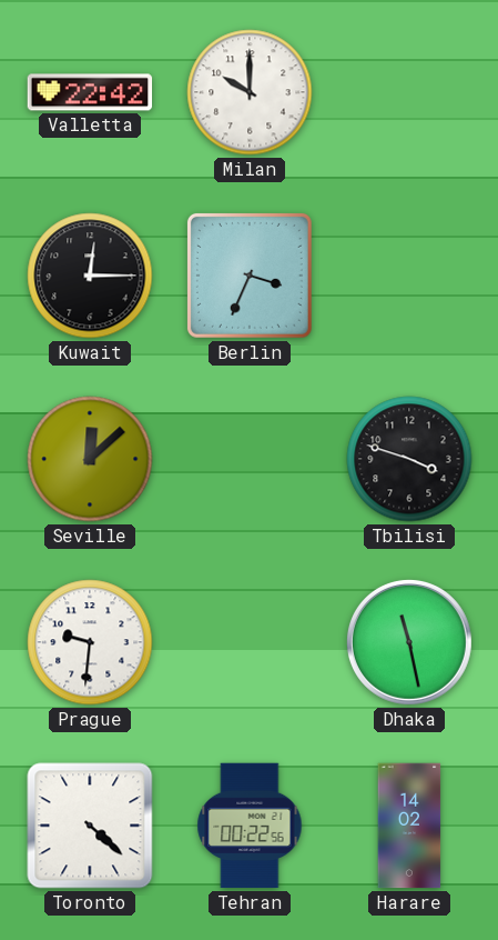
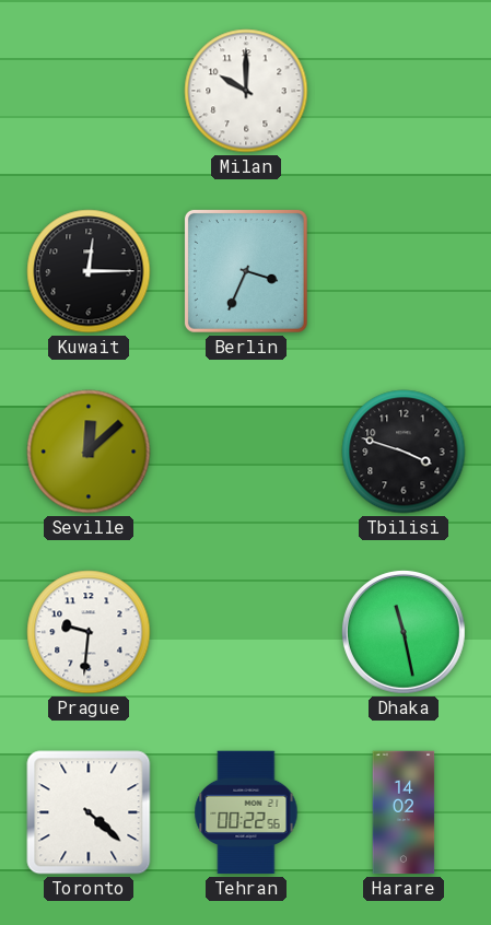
Valletta: 22:42 -> none
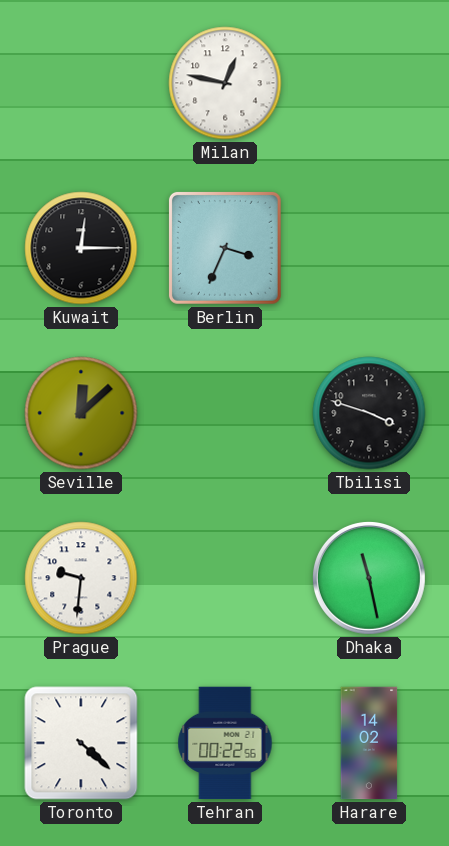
Milan: 10:00 -> 12:47
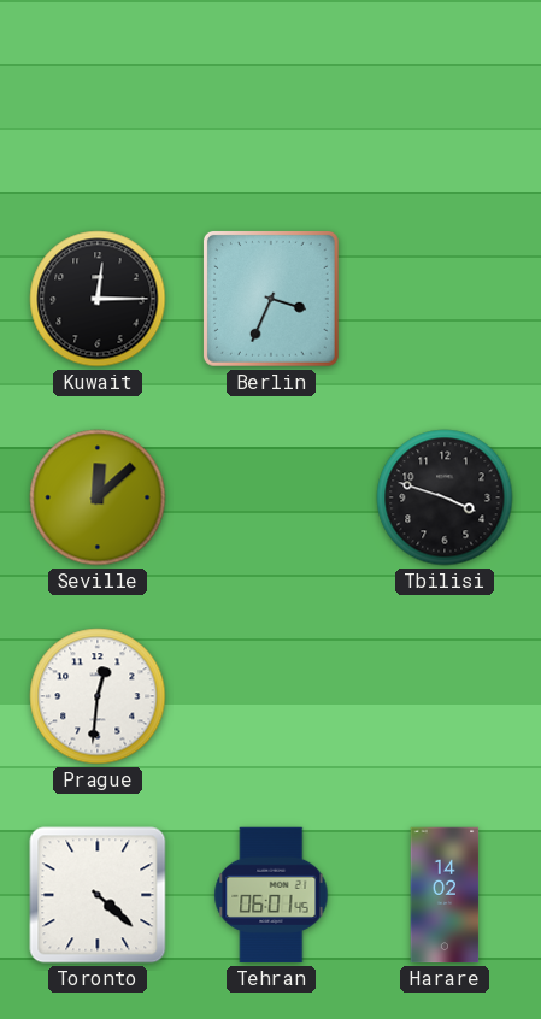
Milan: 12:47 -> none
Prague: 9:31 -> 12:31
Dhaka: 11:28 -> none
Tehran: 00:22 -> 06:01
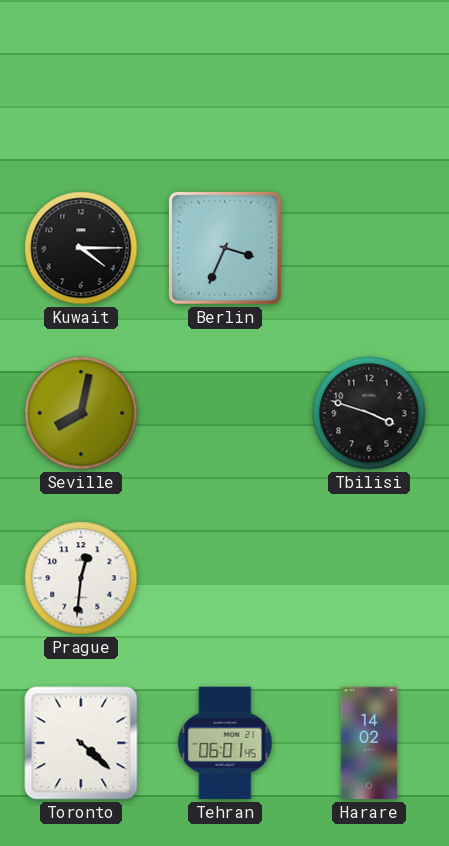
Kuwait: 12:15 -> 4:15
Seville: 12:08 -> 8:02
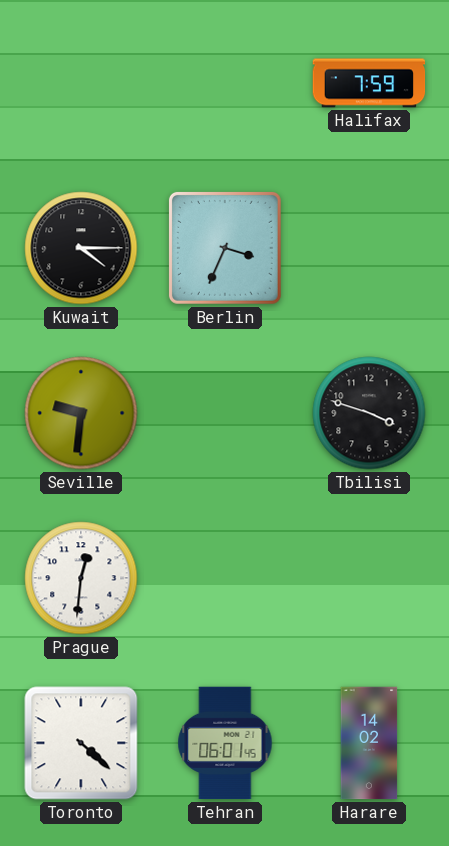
Halifax: none -> 7:59
Seville: 8:02 -> 9:31
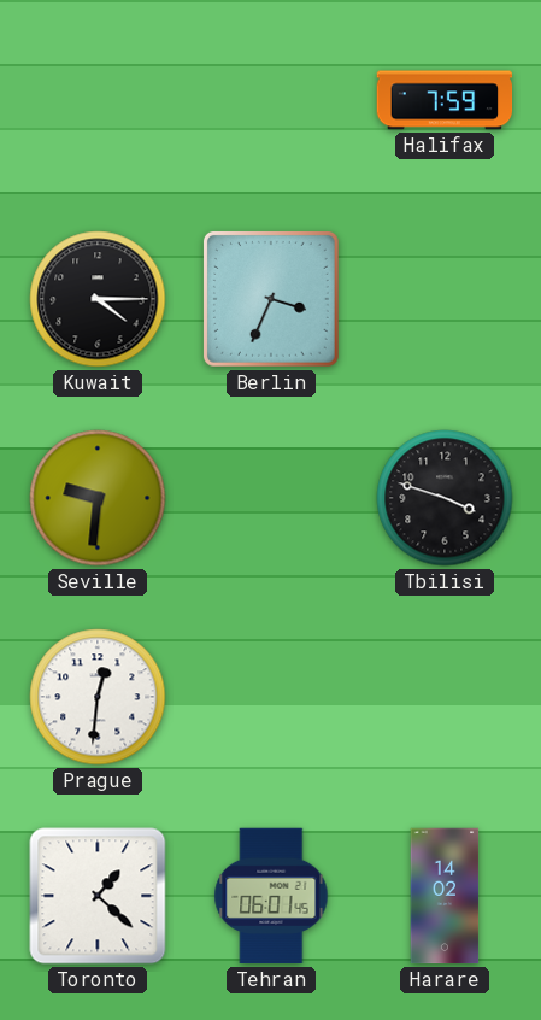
Toronto: 4:22 -> 1:22
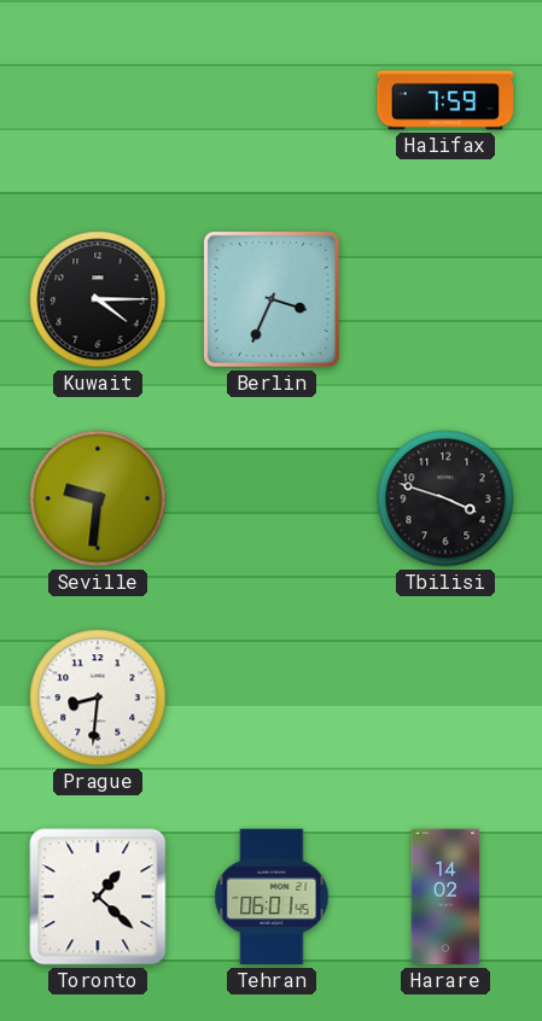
Prague: 12:31 -> 8:31
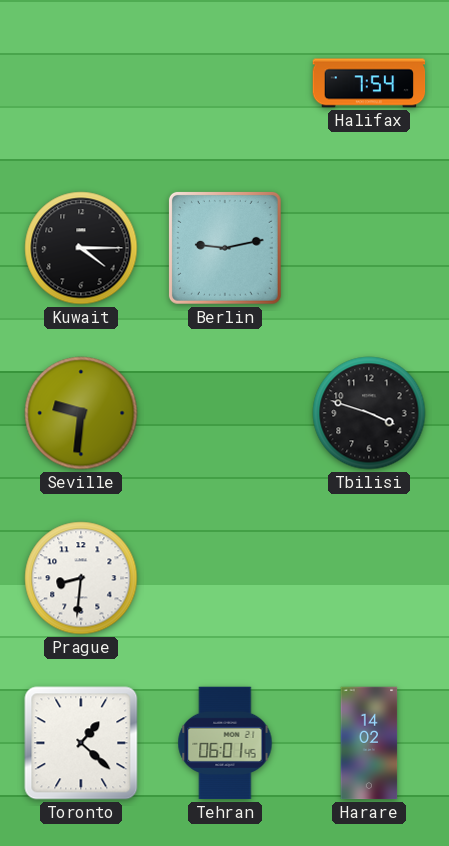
Halifax: 7:59 -> 7:54
Berlin: 3:34 -> 9:13
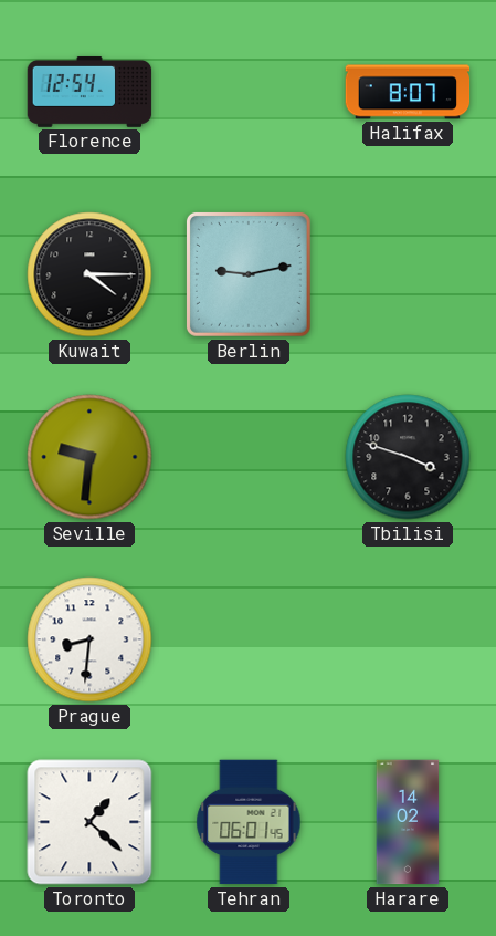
Florence: none -> 12:54
Halifax: 7:54 -> 8:07
